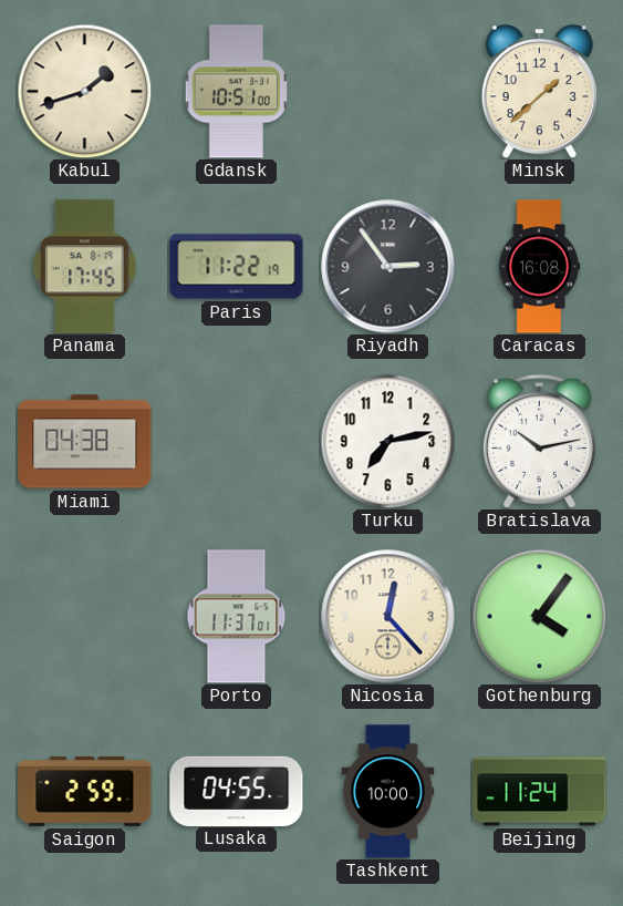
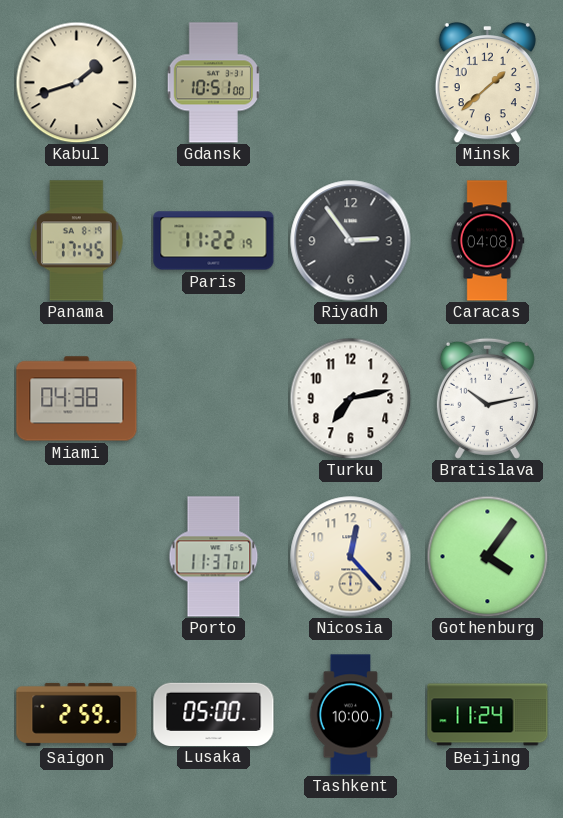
Caracas: 16:08 -> 04:08
Lusaka: 04:55 -> 05:00
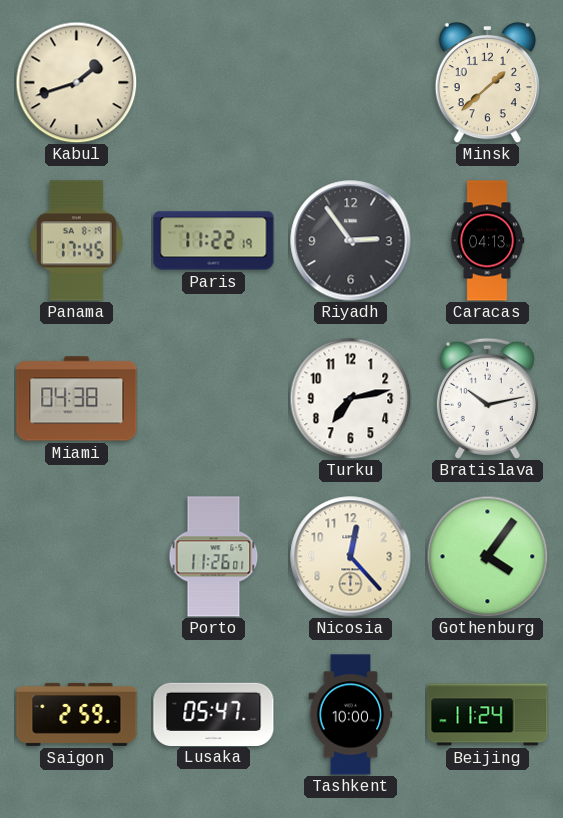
Gdansk: 10:51 -> none
Caracas: 04:08 -> 04:13
Porto: 11:37 -> 11:26
Lusaka: 05:00 -> 05:47
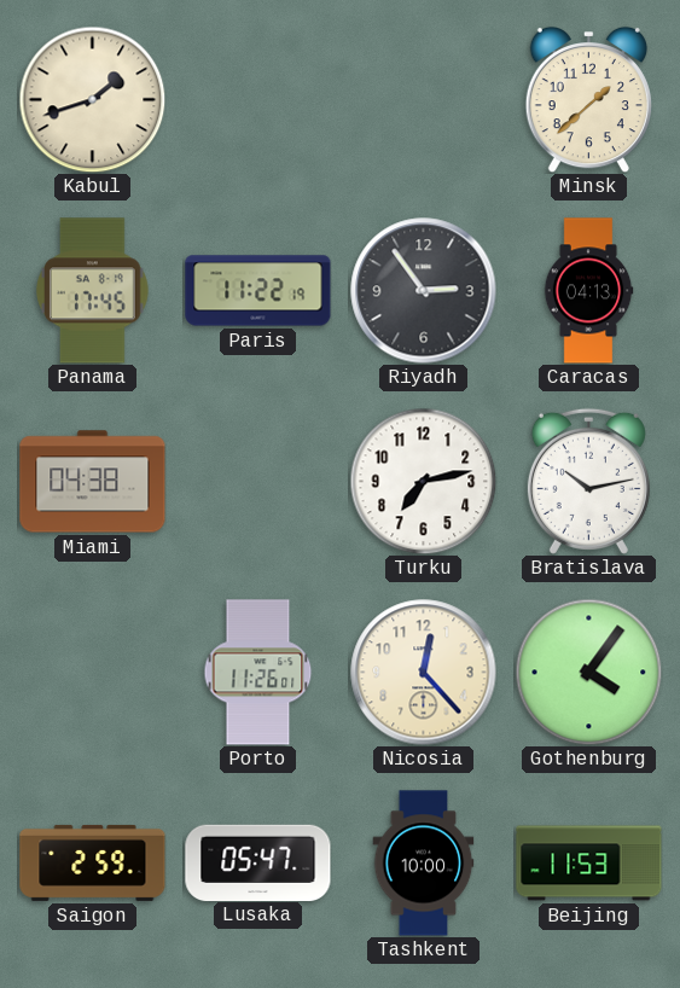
Beijing: 11:24 -> 11:53
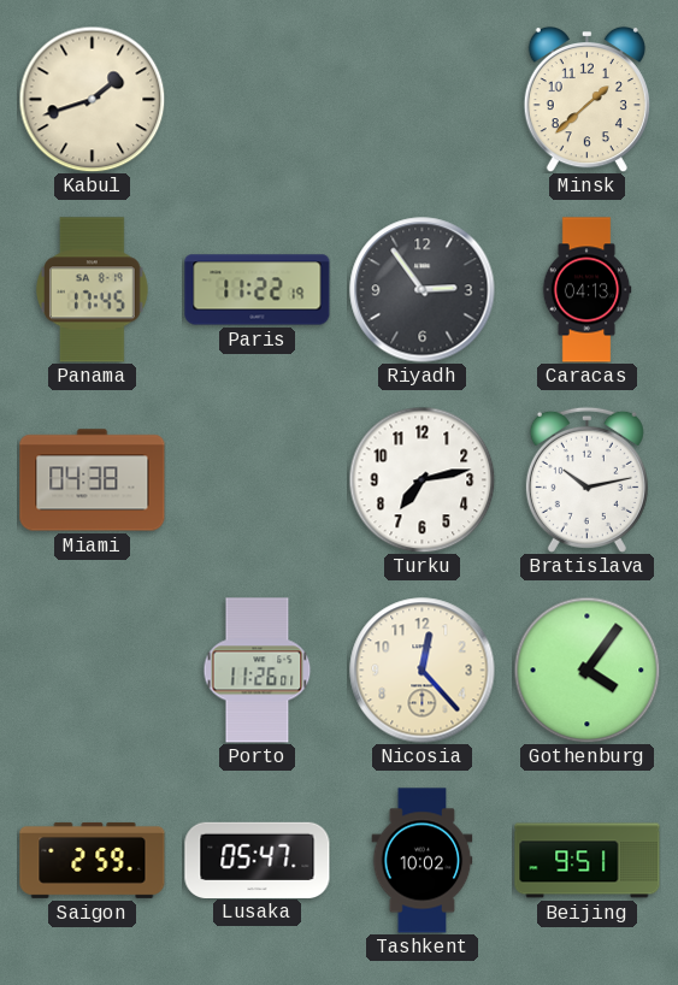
Tashkent: 10:00 -> 10:02
Beijing: 11:53 -> 9:51
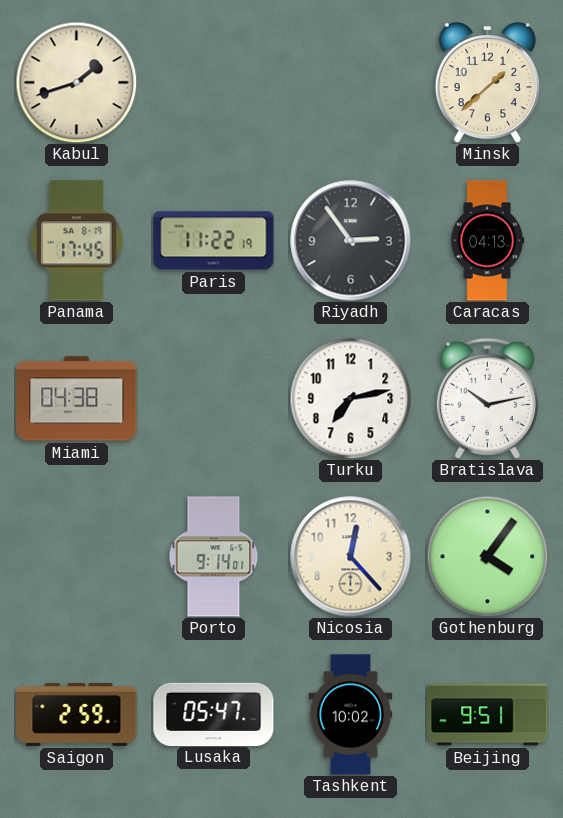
Porto: 11:26 -> 9:14
